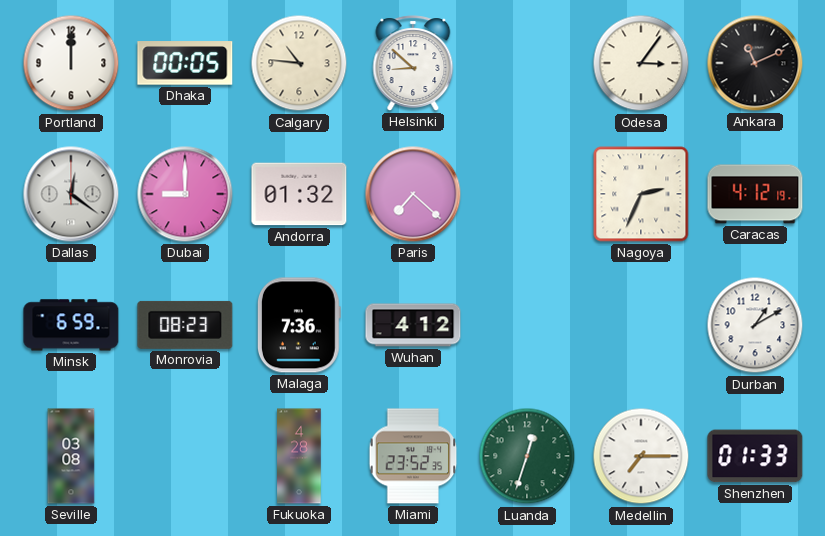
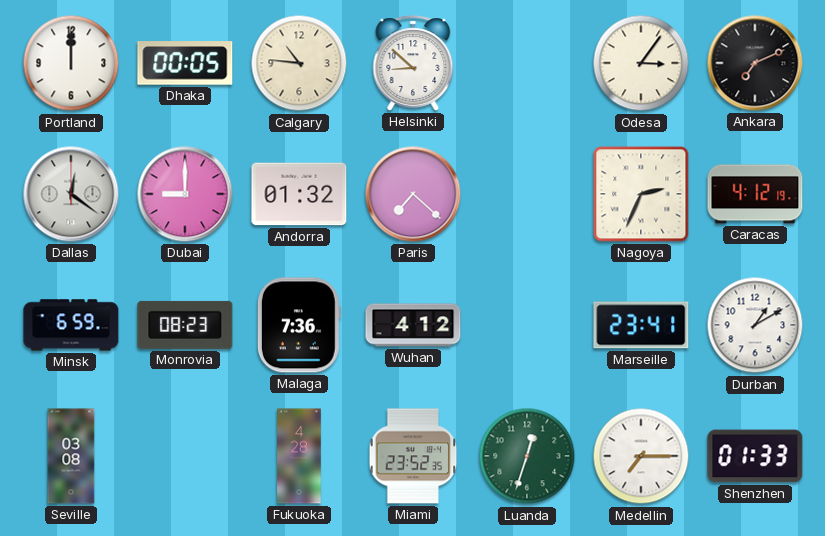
Ankara: 11:11 -> 7:11
Marseille: none -> 23:41
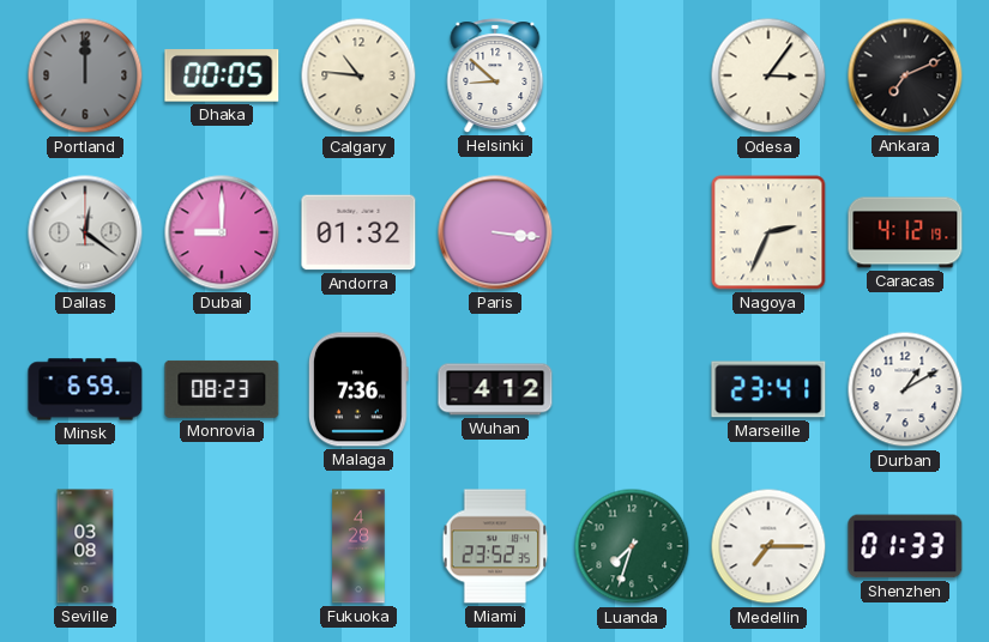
Portland dial: white -> grey
Paris: 7:22 -> 3:16
Luanda: 12:33 -> 7:33
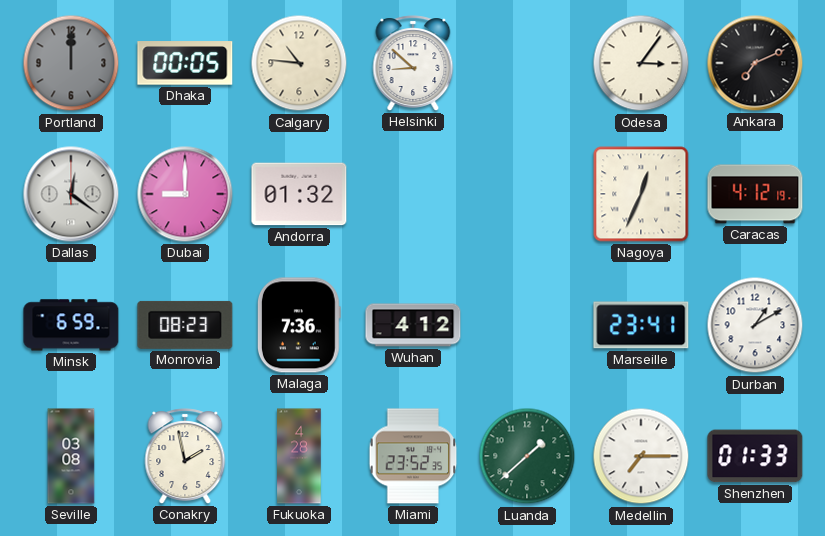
Paris: 3:16 -> none
Nagoya: 2:34 -> 12:34
Conakry: none -> 1:58
Luanda: 7:33 -> 1:38
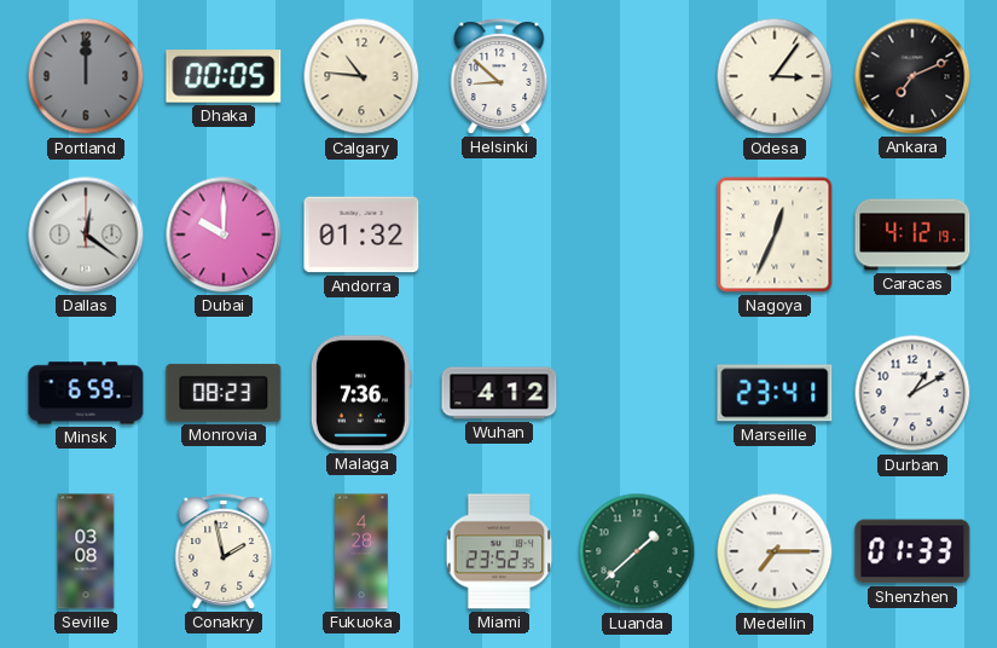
Dubai: 9:00 -> 10:00
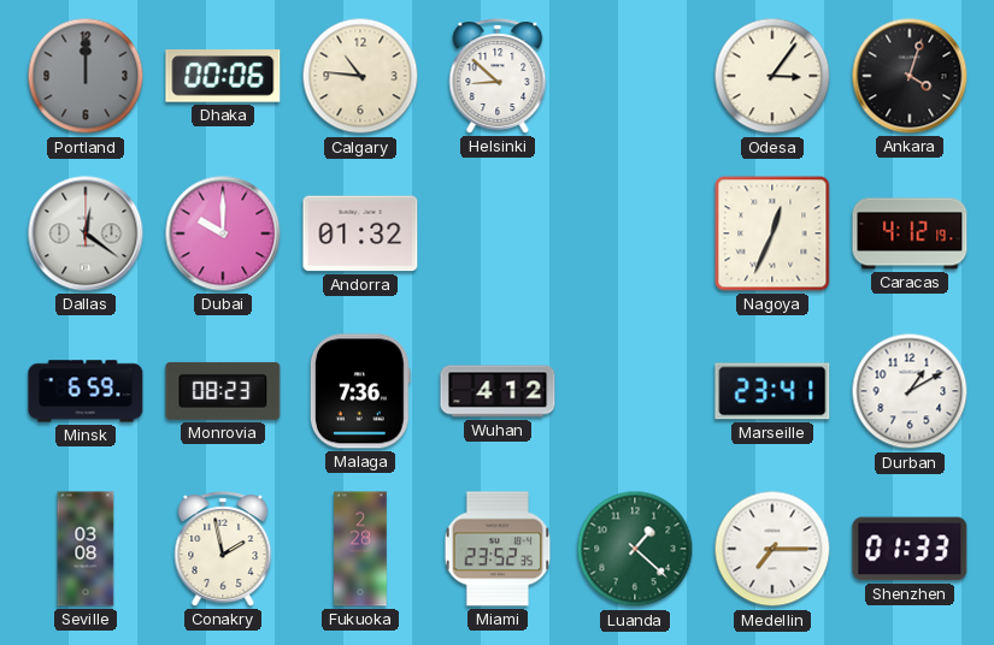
Dhaka: 00:05 -> 00:06
Ankara: 7:11 -> 4:03
Fukuoka: 4:28 -> 2:28
Luanda: 1:38 -> 1:22
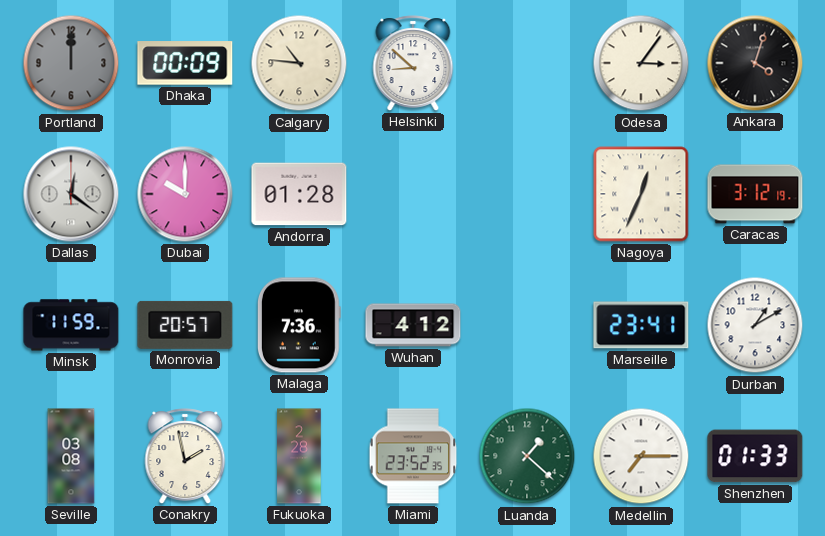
Dhaka: 00:06 -> 00:09
Andorra: 01:32 -> 01:28
Caracas: 4:12 -> 3:12
Minsk: 6:59 -> 11:59
Monrovia: 08:23 -> 20:57
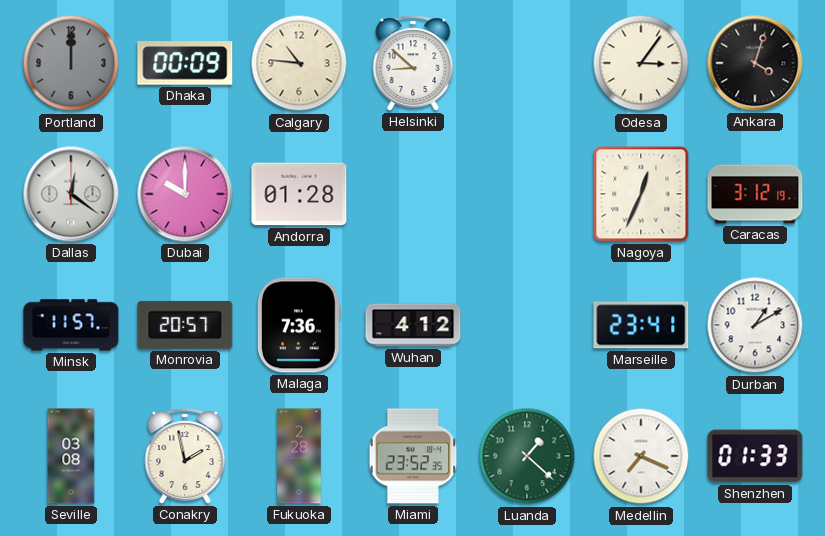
Minsk: 11:59 -> 11:57
Medellin: 7:15 -> 7:19
